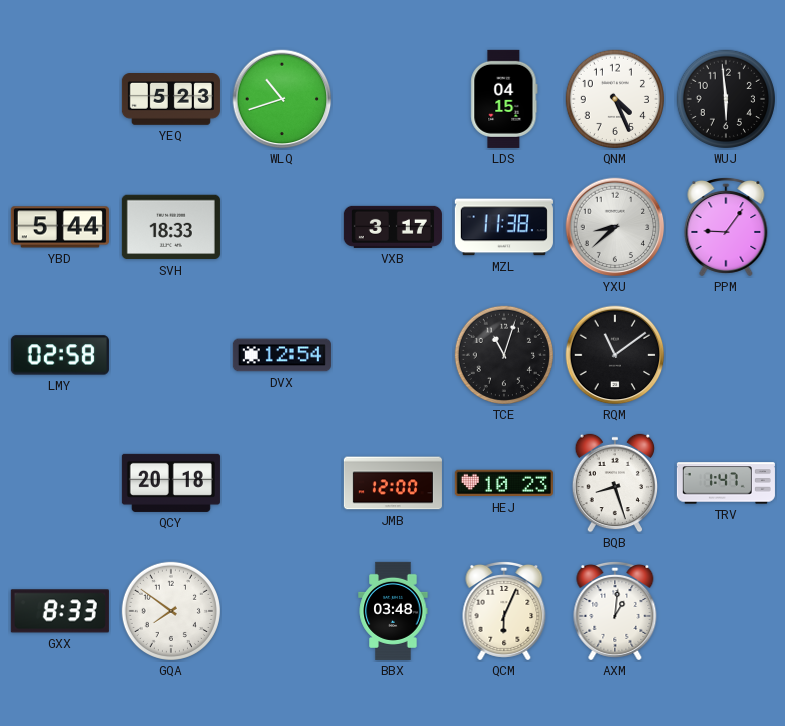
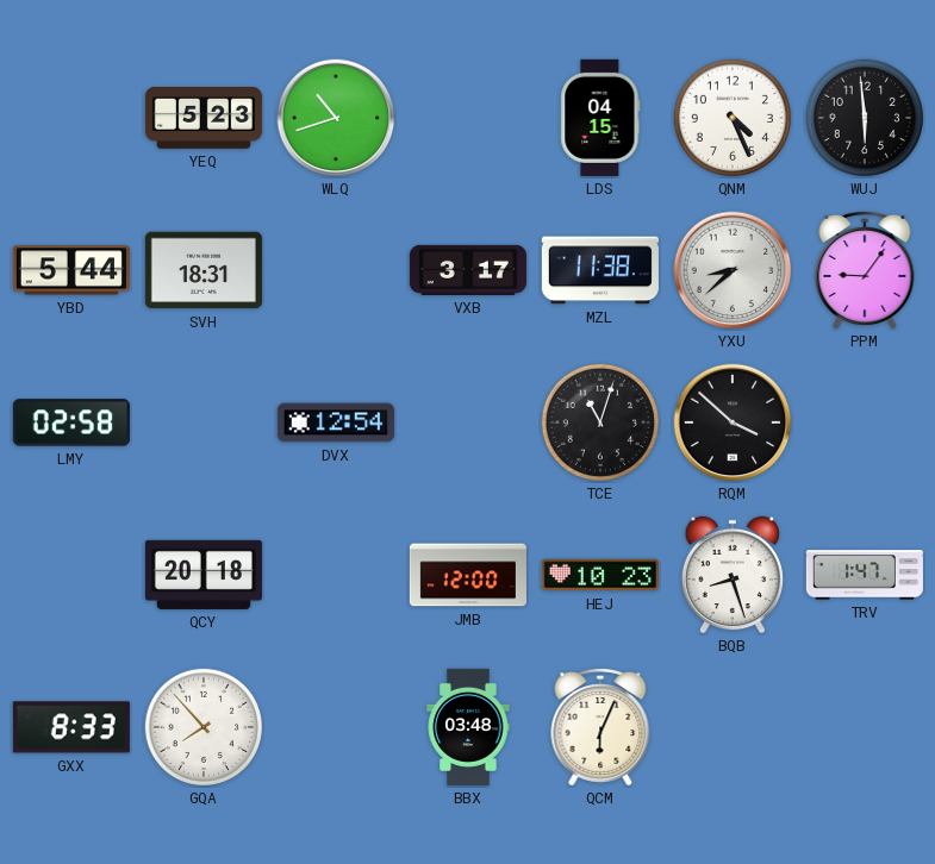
SVH: 18:33 -> 18:31
RQM: 11:09 -> 3:52
GQA: 7:51 -> 7:53
AXM: 1:01 -> none
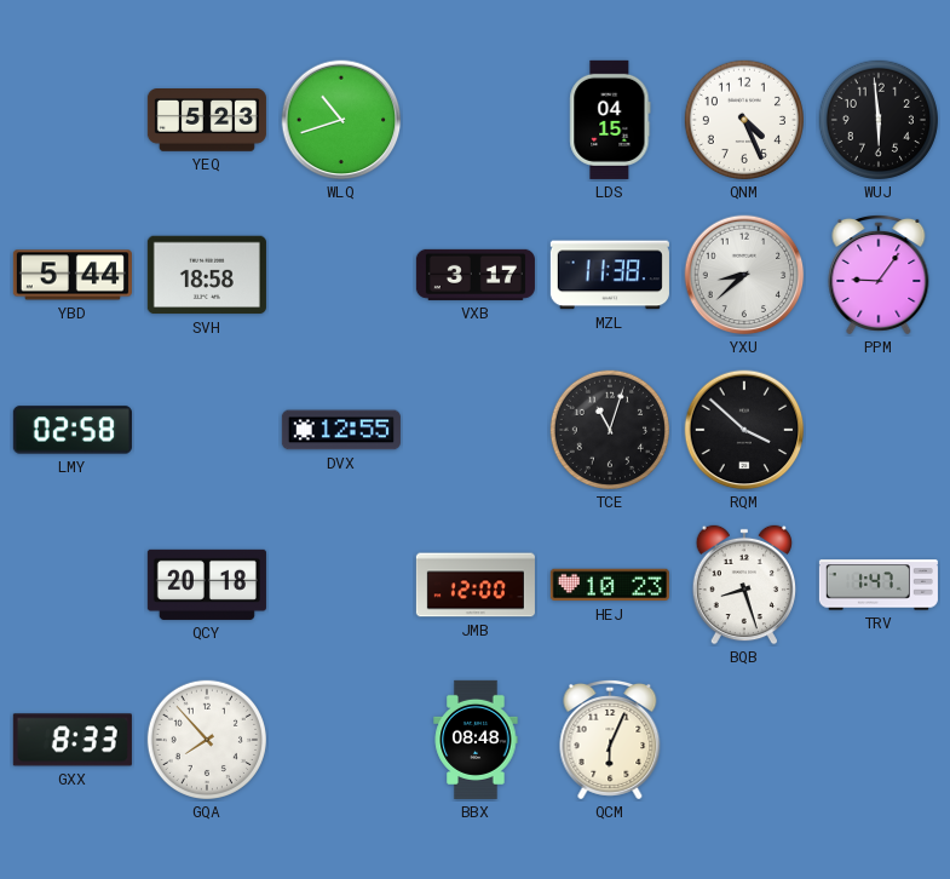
SVH: 18:31 -> 18:58
DVX: 12:54 -> 12:55
BBX: 03:48 -> 08:48
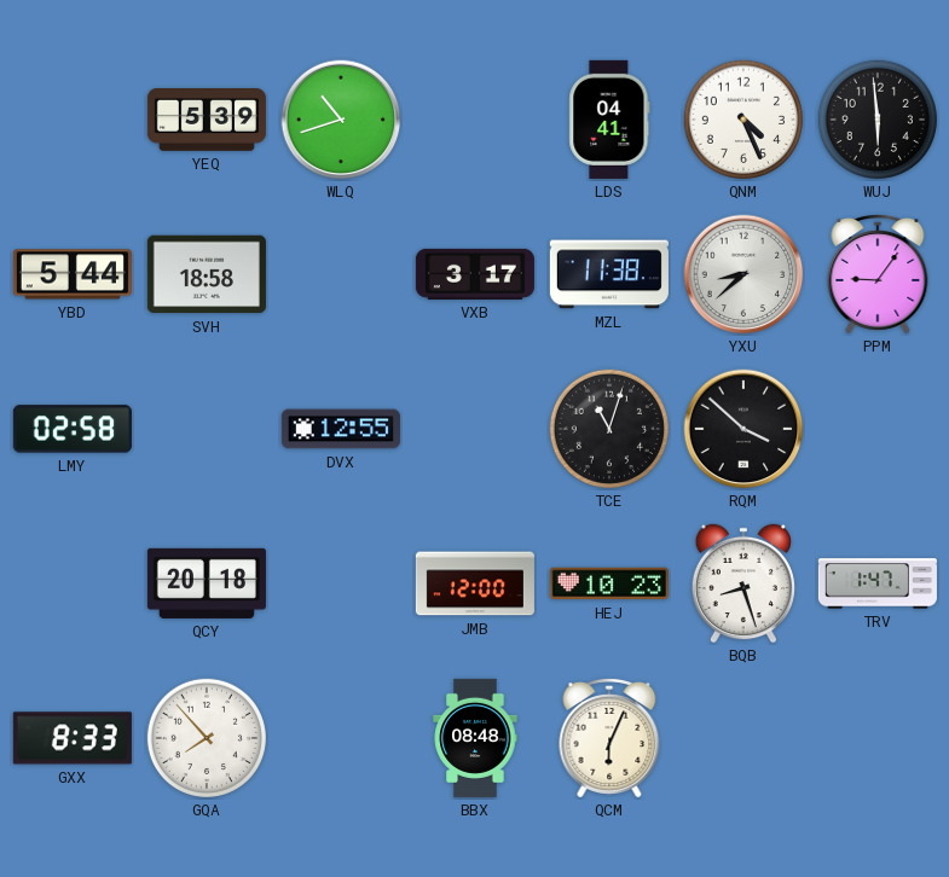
YEQ: 5:23 -> 5:39
LDS: 04:15 -> 04:41
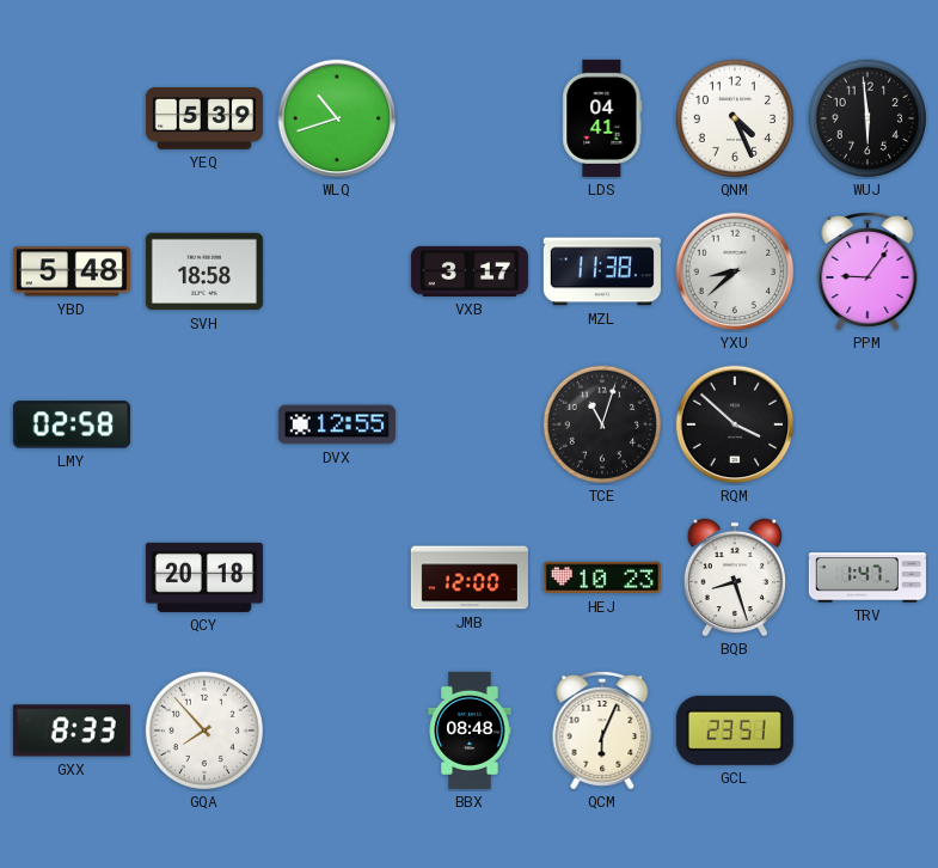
YBD: 5:44 -> 5:48
GCL: none -> 23:51
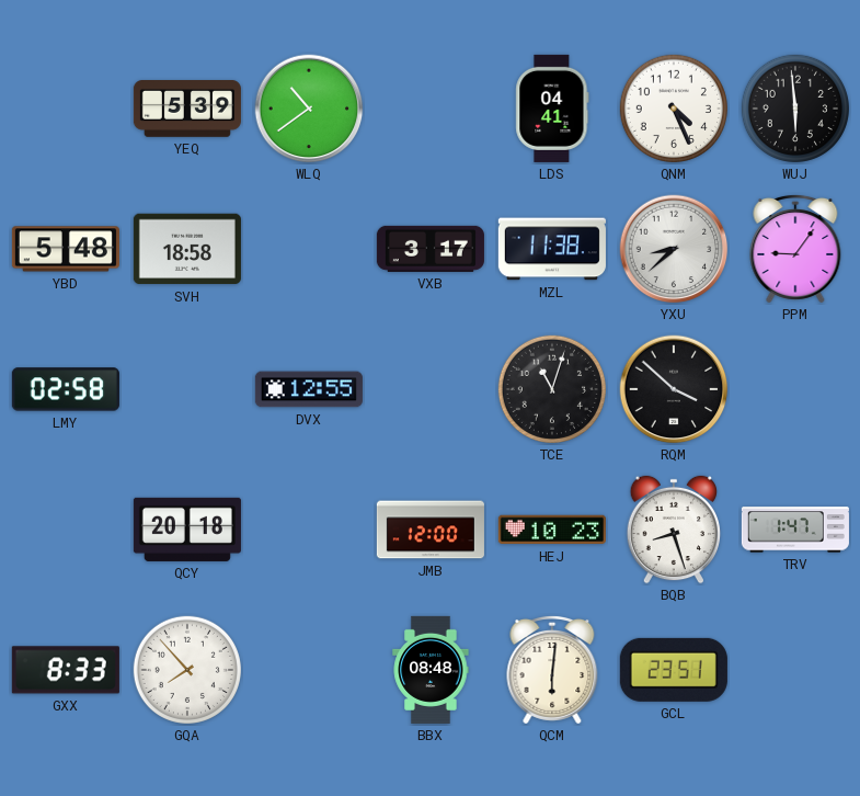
WLQ: 10:42 -> 10:39
QCM: 6:04 -> 6:01
